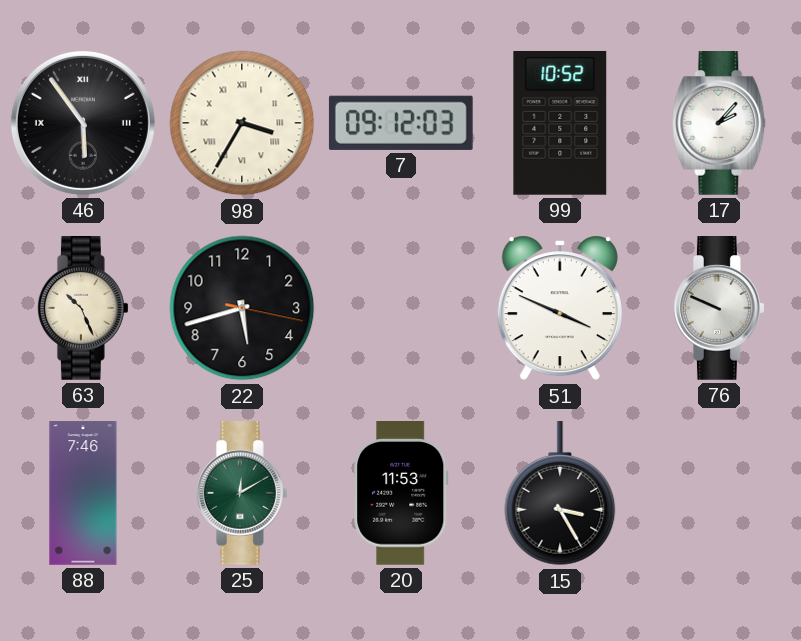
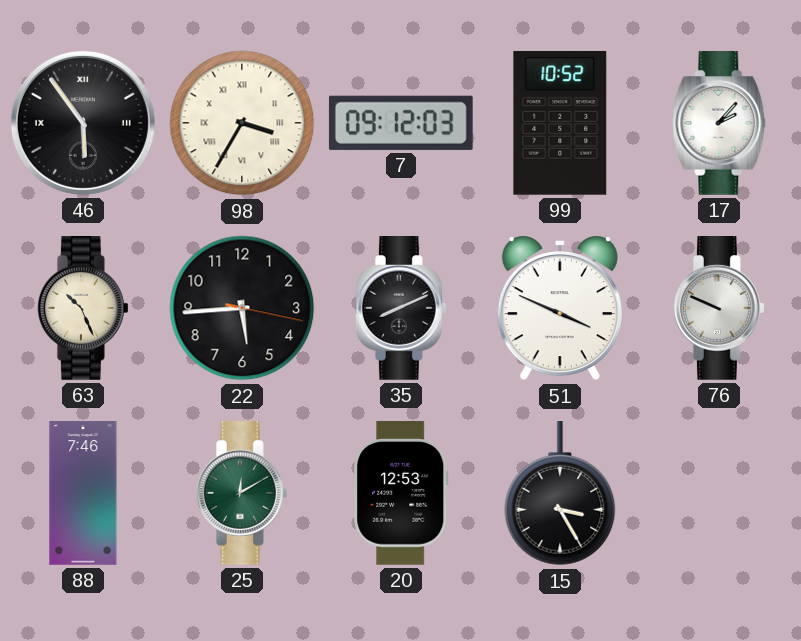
22: 5:42 -> 5:44
35: none -> 8:11
20: 11:53 -> 12:53
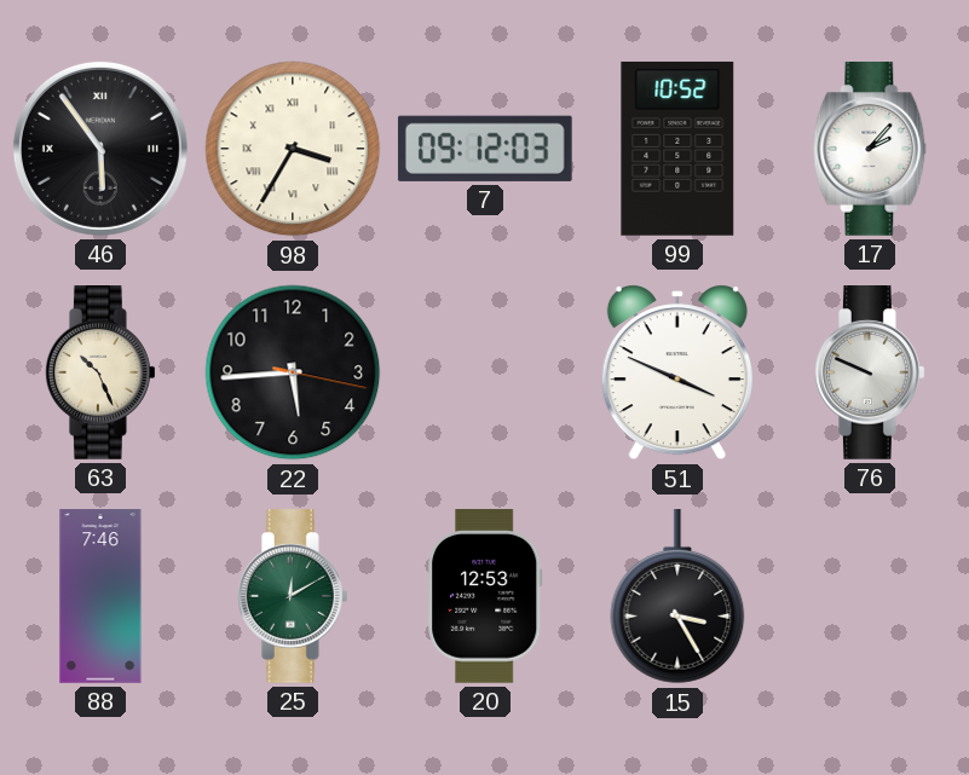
35: 8:11 -> none
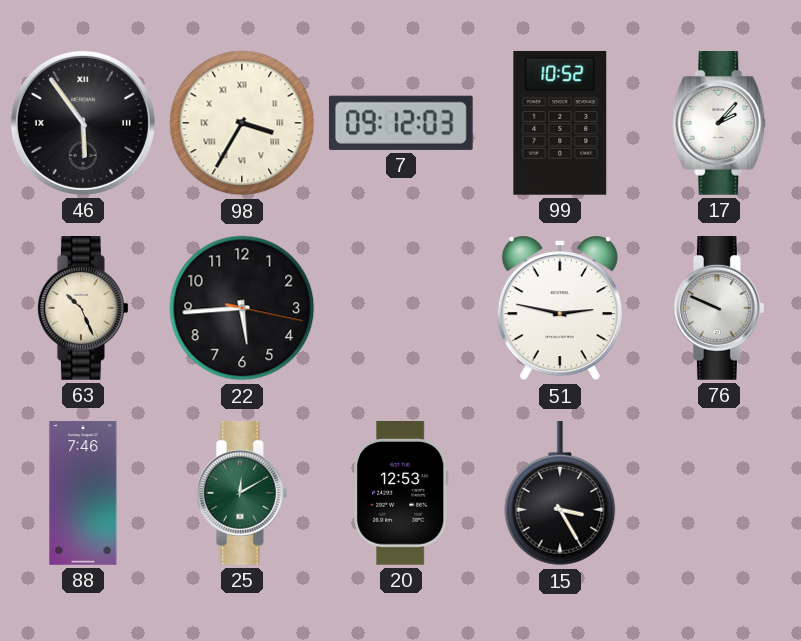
51: 3:49 -> 2:47
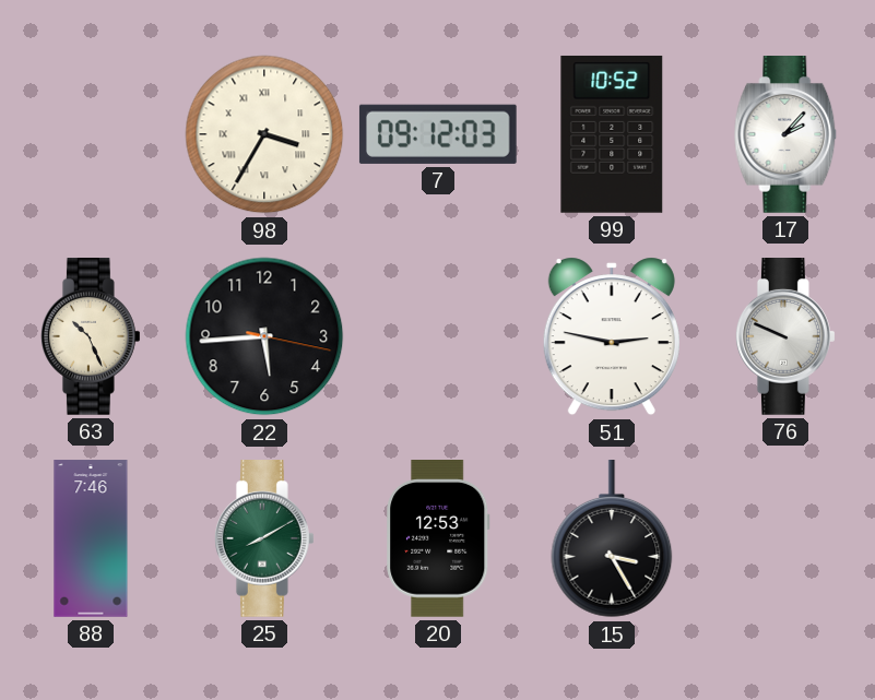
46: 5:54 -> none
25: 12:10 -> 8:10
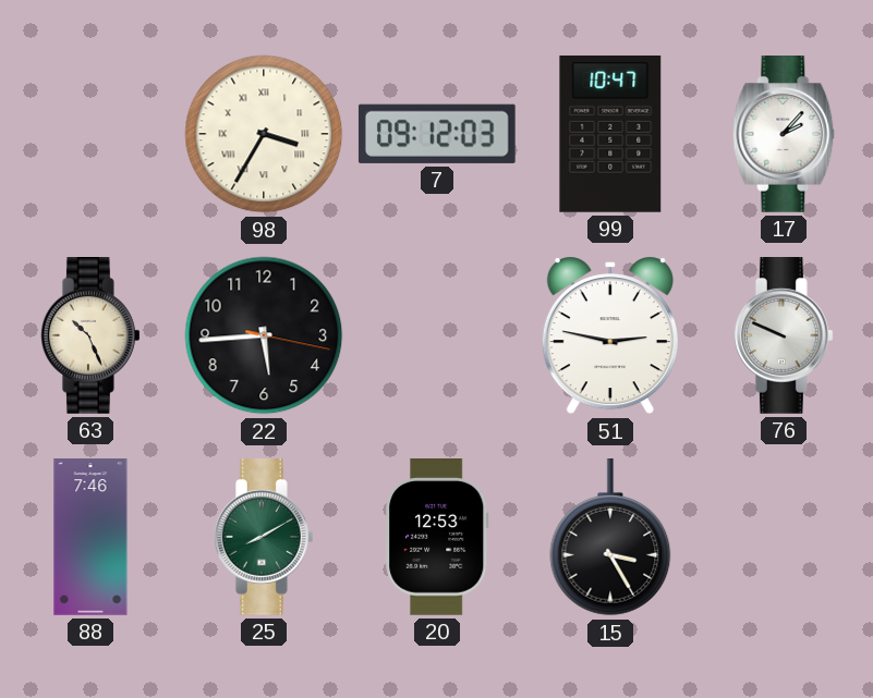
99: 10:52 -> 10:47
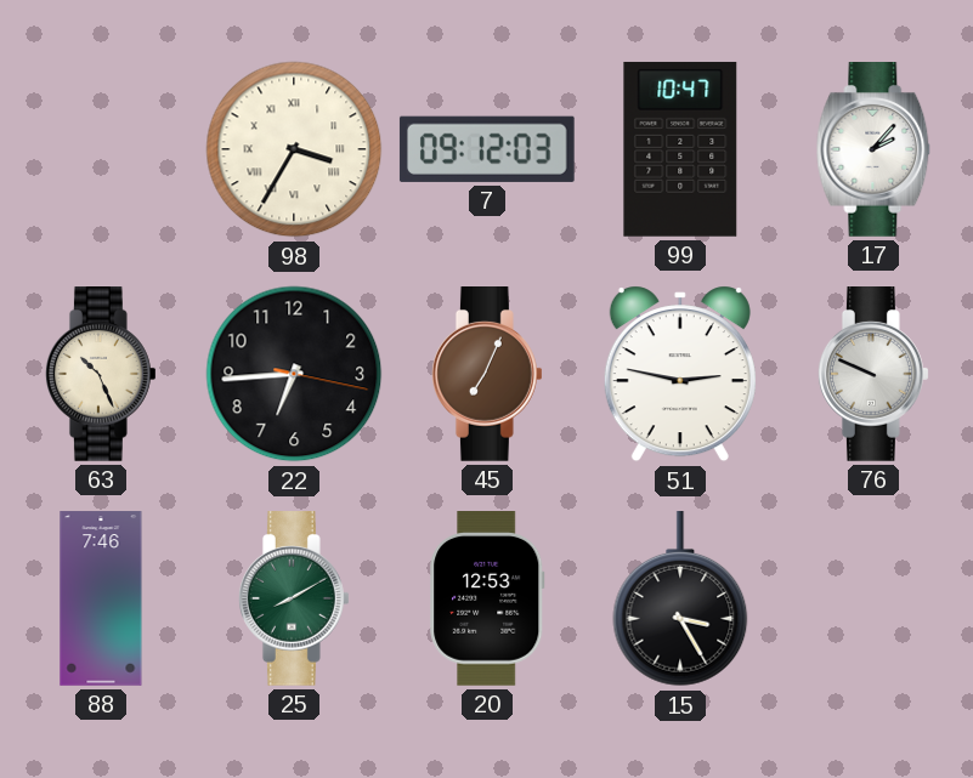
22: 5:44 -> 6:44
45: none -> 7:04
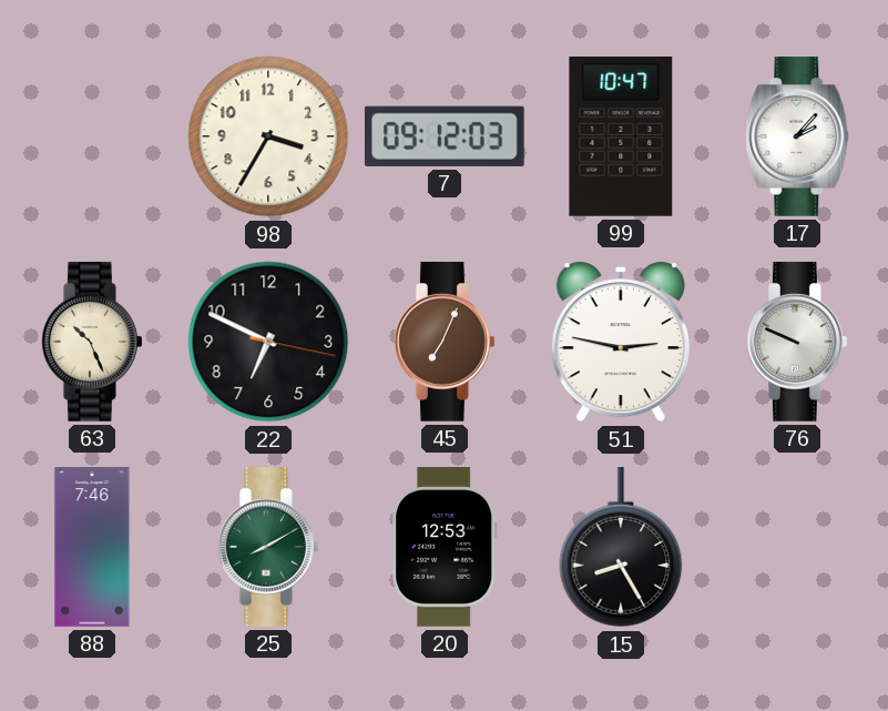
98 numerals: Roman -> Arabic
22: 6:44 -> 6:49
15: 3:25 -> 8:25
